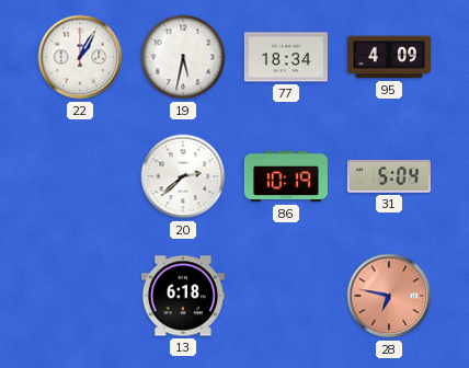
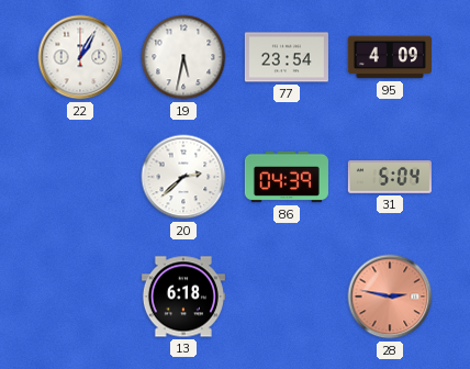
77: 18:34 -> 23:54
86: 10:19 -> 04:39
28: 6:47 -> 2:47
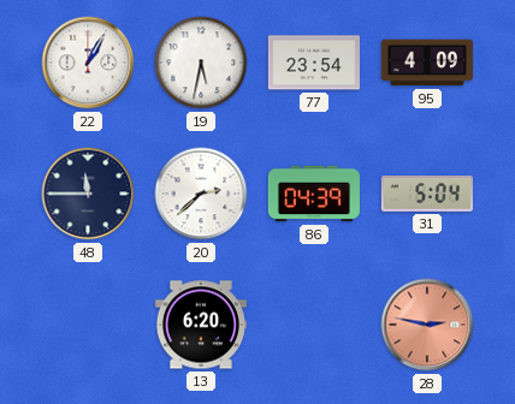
48: none -> 11:45
13: 6:18 -> 6:20
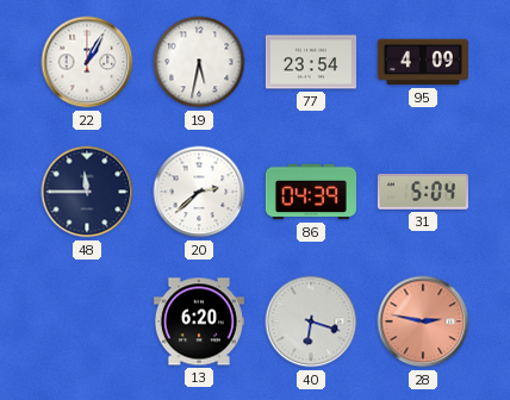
40: none -> 6:18
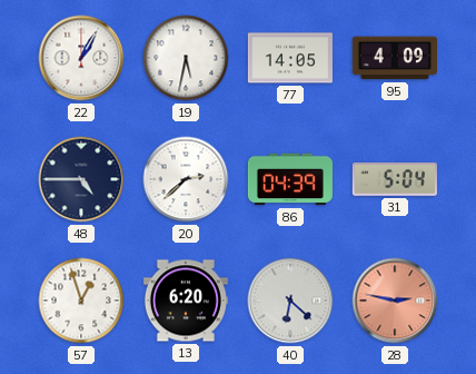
77: 23:54 -> 14:05
48: 11:45 -> 4:45
57: none -> 12:57
40: 6:18 -> 6:22
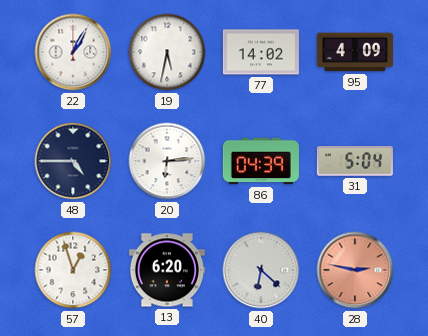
77: 14:05 -> 14:02
20: 2:38 -> 6:14
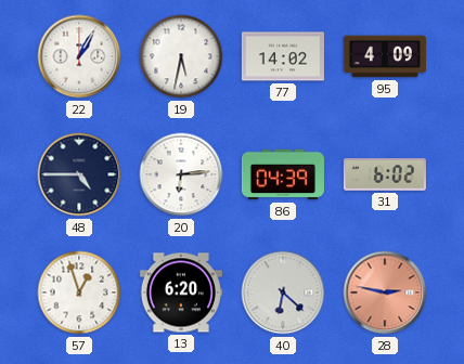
31: 5:04 -> 6:02
